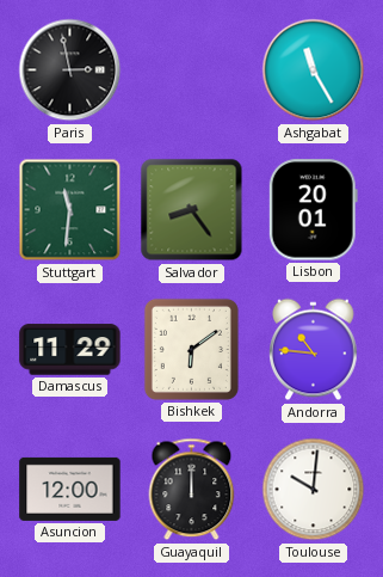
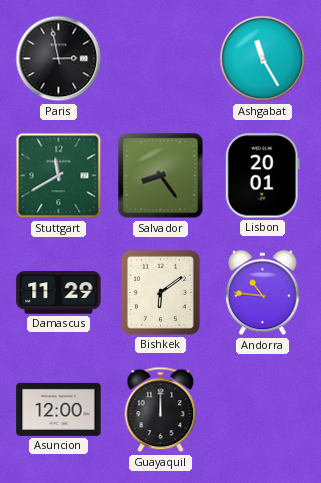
Stuttgart: 11:31 -> 11:40
Toulouse: 10:01 -> none
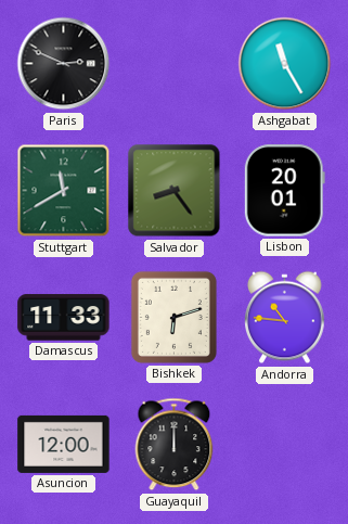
Paris: 2:58 -> 2:49
Damascus: 11:29 -> 11:33
Bishkek: 6:09 -> 6:12
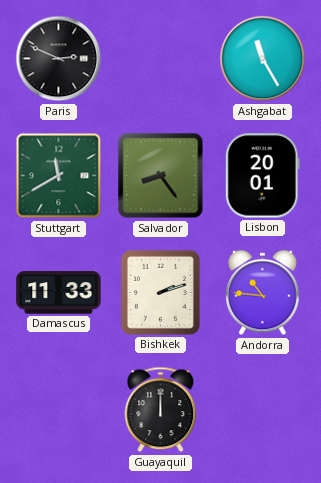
Bishkek: 6:12 -> 2:12
Asuncion: 12:00 -> none
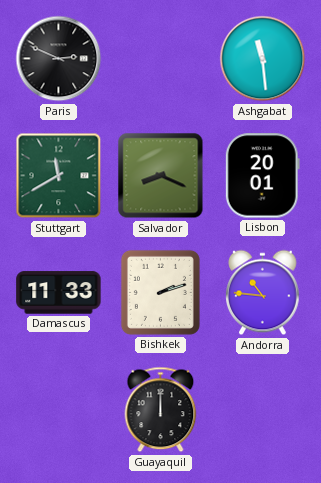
Ashgabat: 11:25 -> 11:29
Salvador: 8:24 -> 8:19
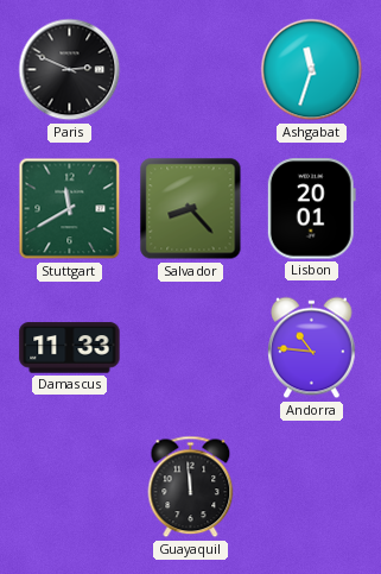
Ashgabat: 11:29 -> 11:33
Salvador: 8:19 -> 8:23
Bishkek: 2:12 -> none
Guayaquil: 12:00 -> 11:59
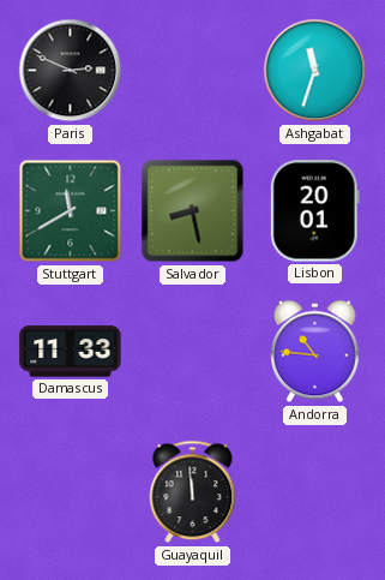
Salvador: 8:23 -> 8:28
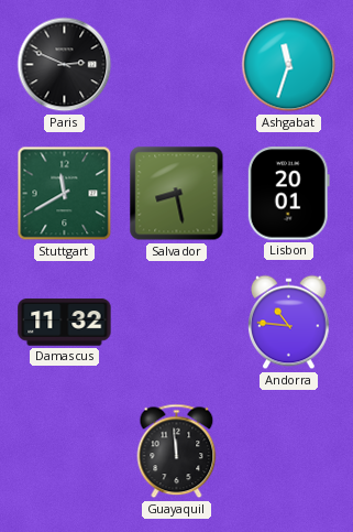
Damascus: 11:33 -> 11:32
